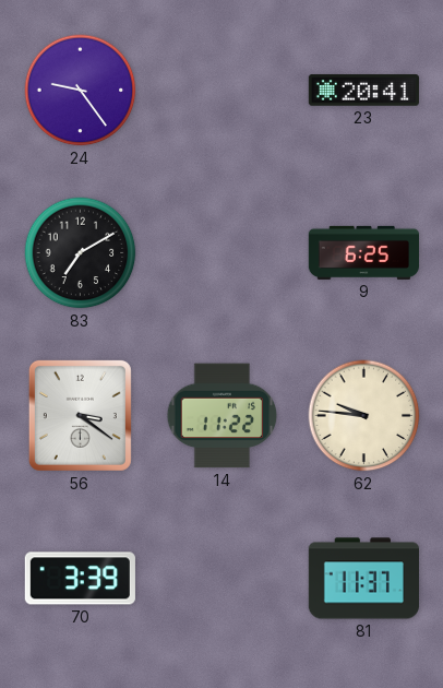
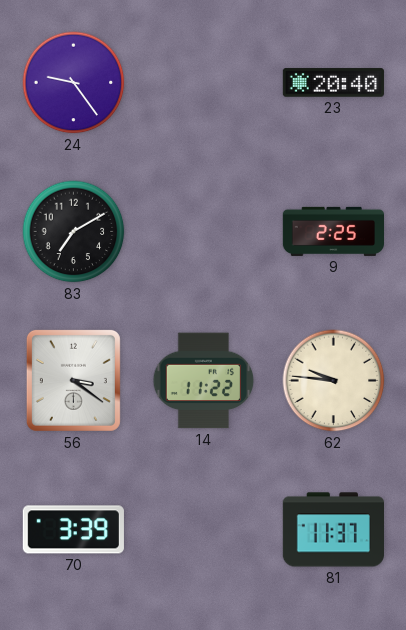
23: 20:41 -> 20:40
9: 6:25 -> 2:25
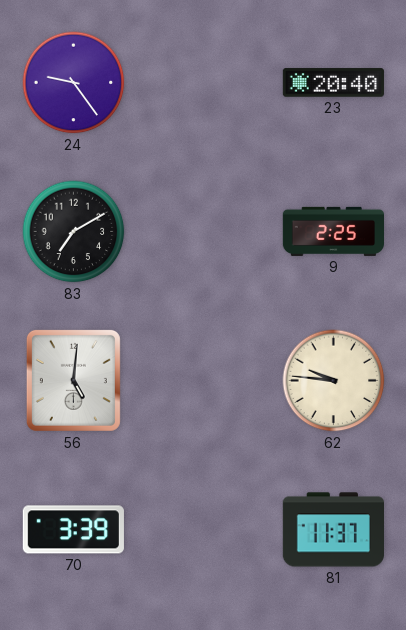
56: 3:21 -> 5:01
14: 11:22 -> none
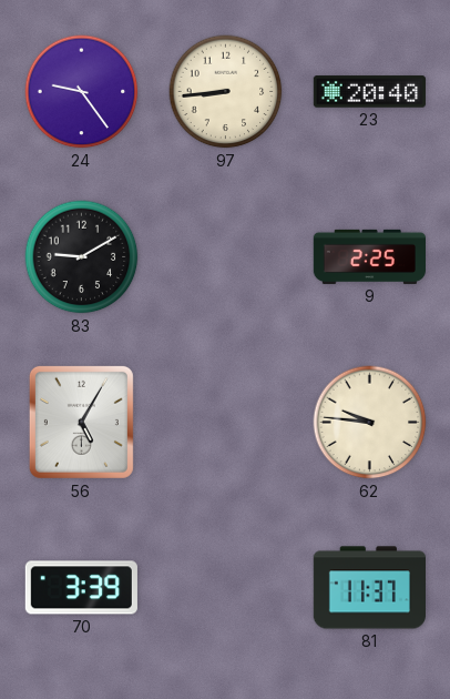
97: none -> 8:44
83: 7:10 -> 9:10
56: 5:01 -> 5:05
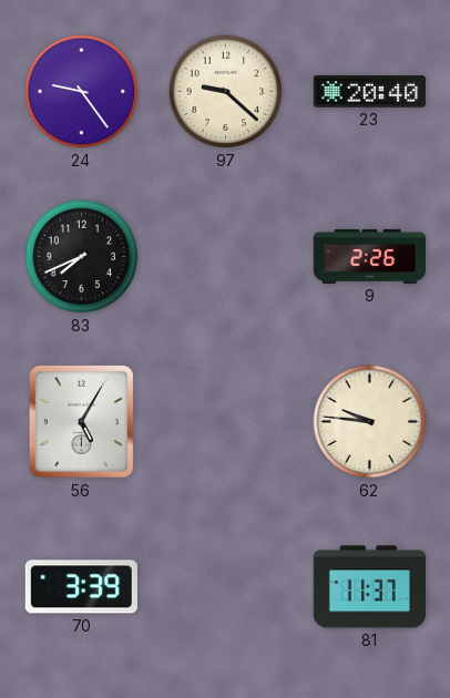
97: 8:44 -> 9:22
83: 9:10 -> 7:41
9: 2:25 -> 2:26
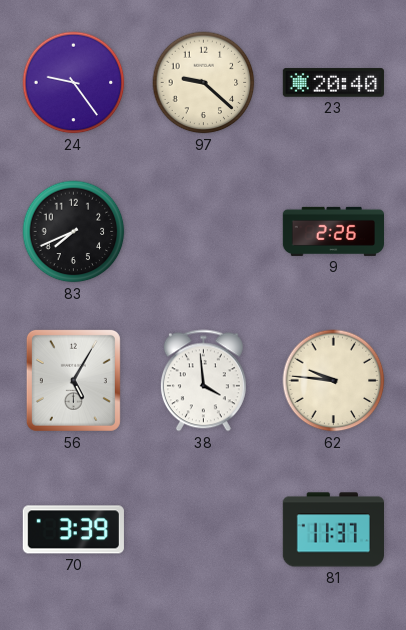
38: none -> 3:59
